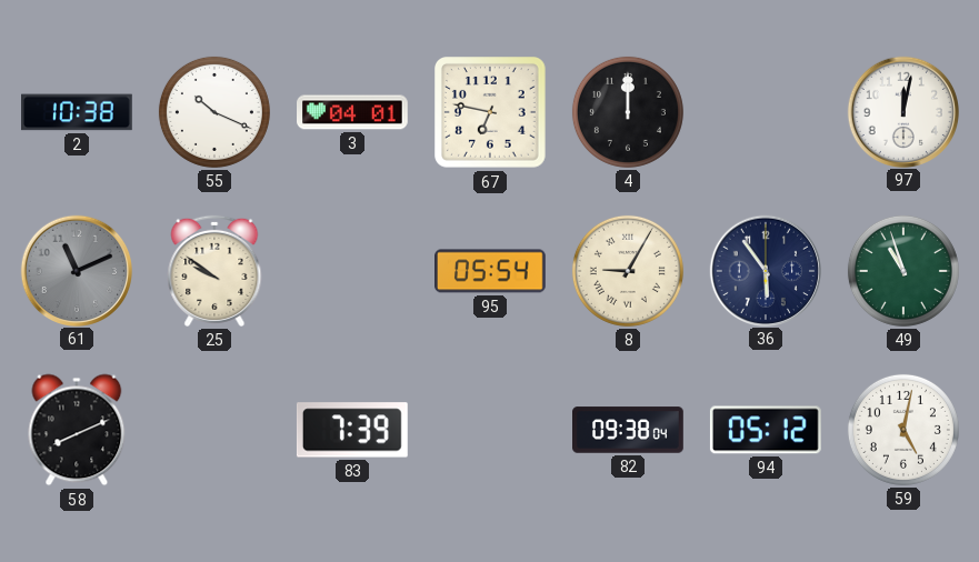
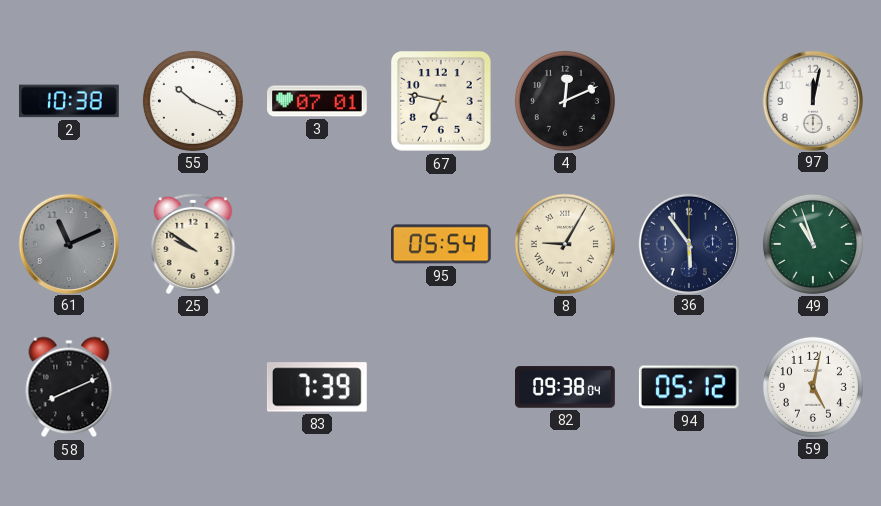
3: 04:01 -> 07:01
4: 12:00 -> 12:11
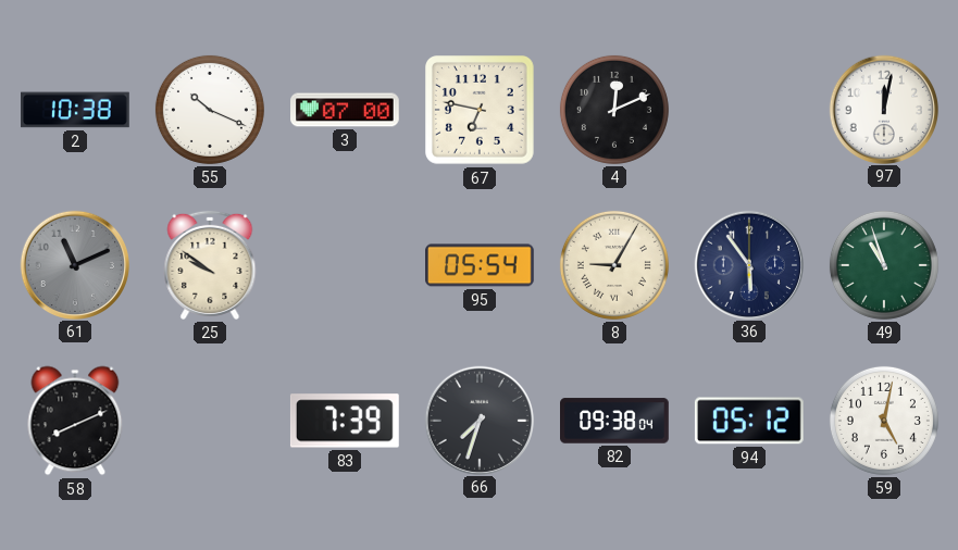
3: 07:01 -> 07:00
66: none -> 7:33
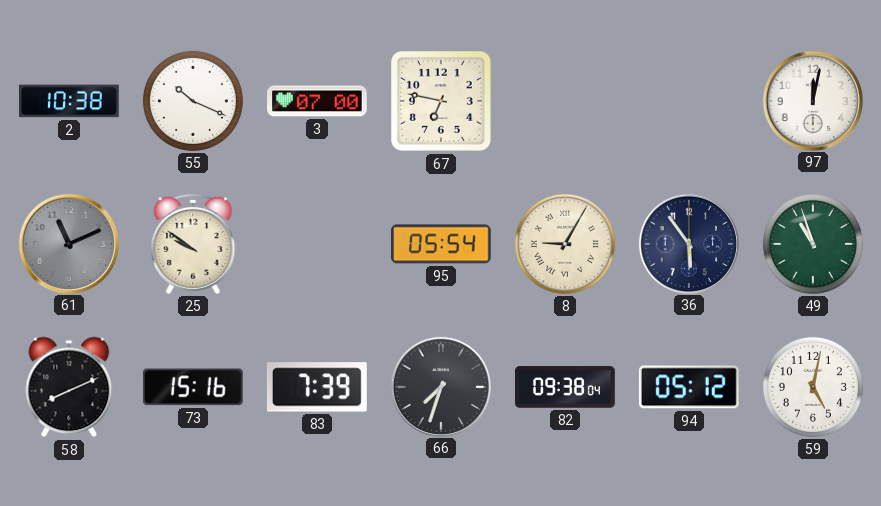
4: 12:11 -> none
73: none -> 15:16
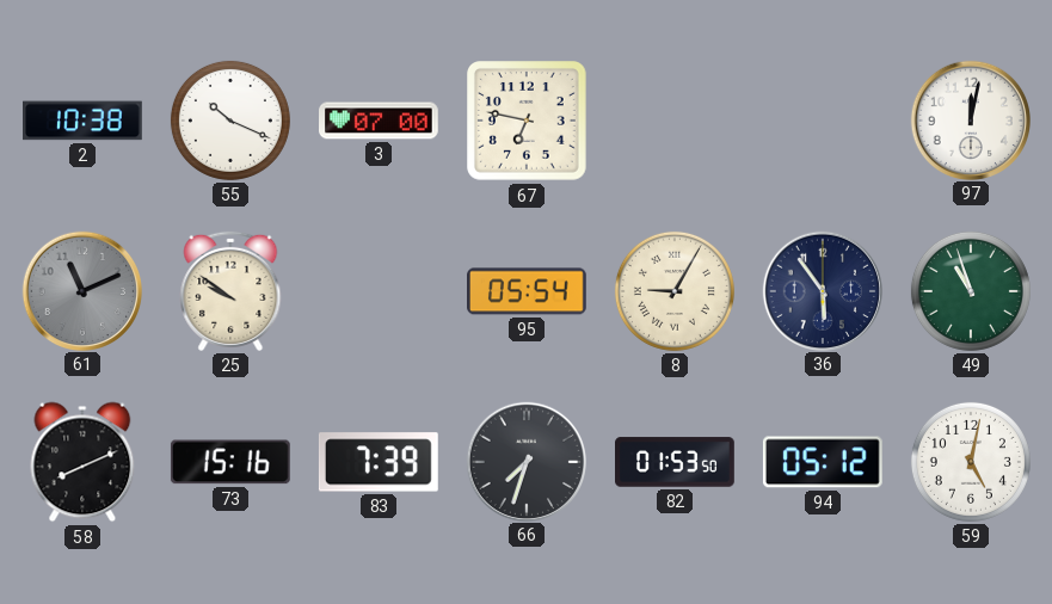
82: 09:38 -> 01:53
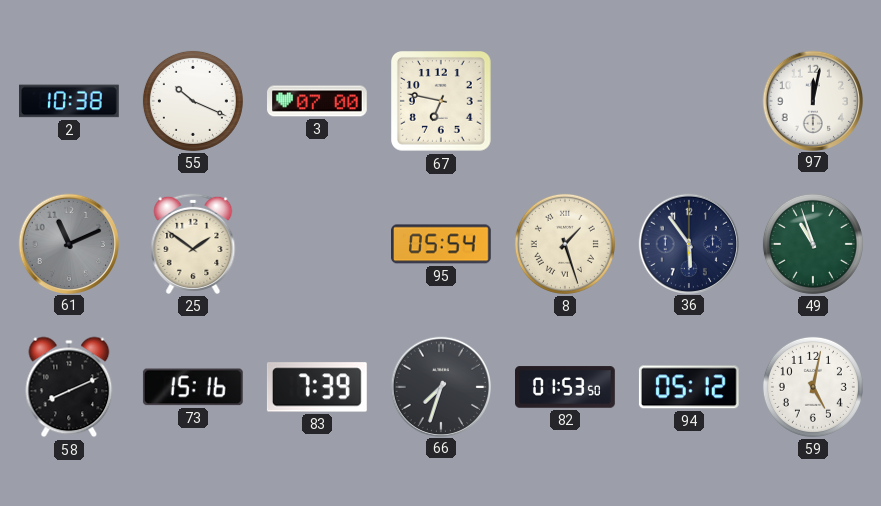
25: 9:51 -> 1:51
8: 9:05 -> 1:27
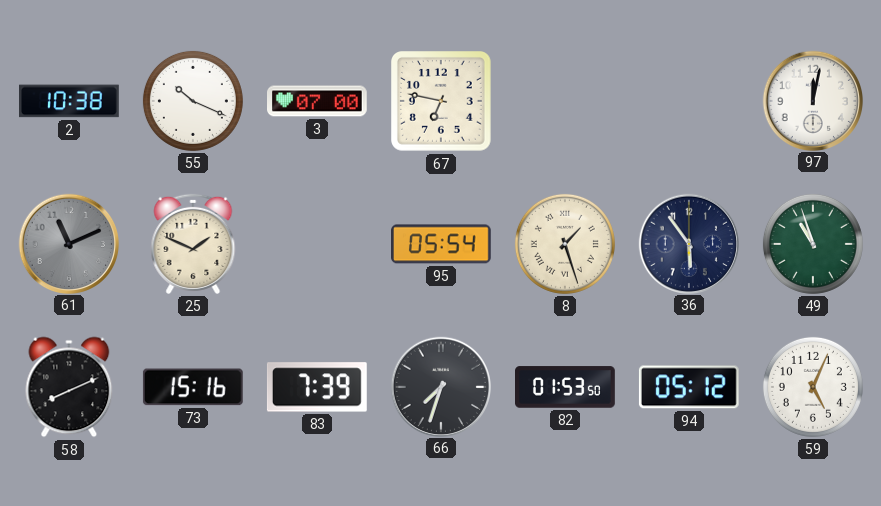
25: 1:51 -> 1:49
59: 5:02 -> 5:04
